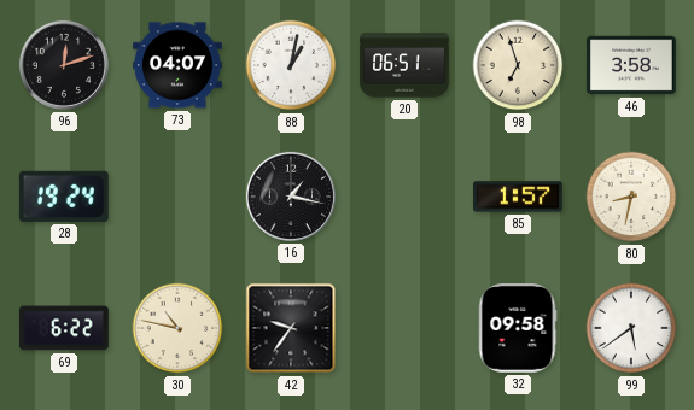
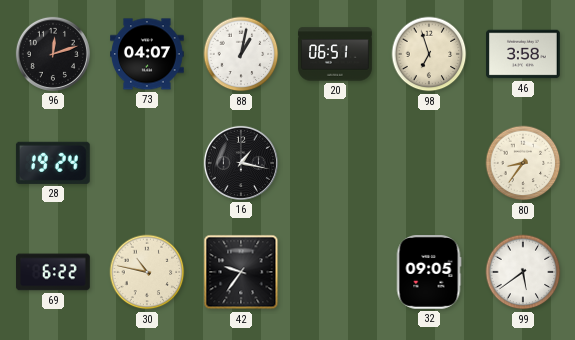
85: 1:57 -> none
80: 8:32 -> 8:36
32: 09:58 -> 09:05
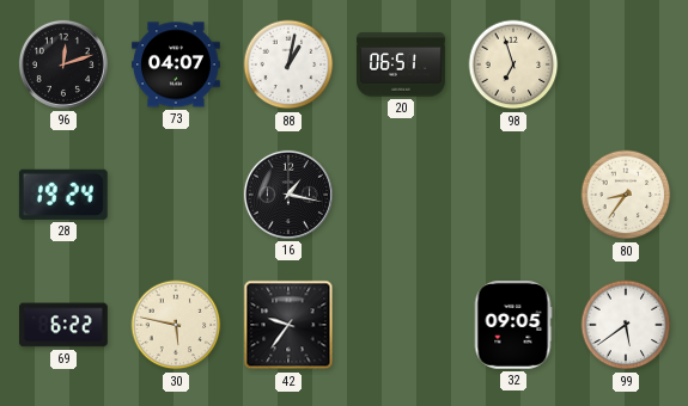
46: 3:58 -> none
30: 10:47 -> 5:47
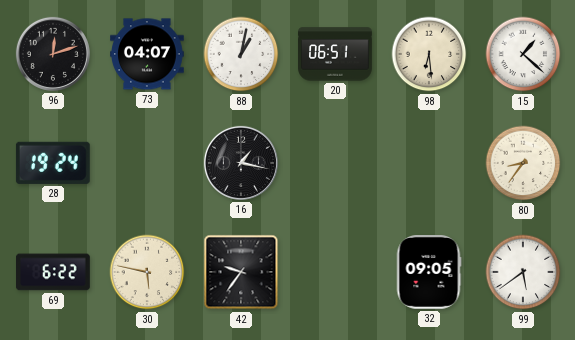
98: 6:57 -> 6:29
15: none -> 1:22
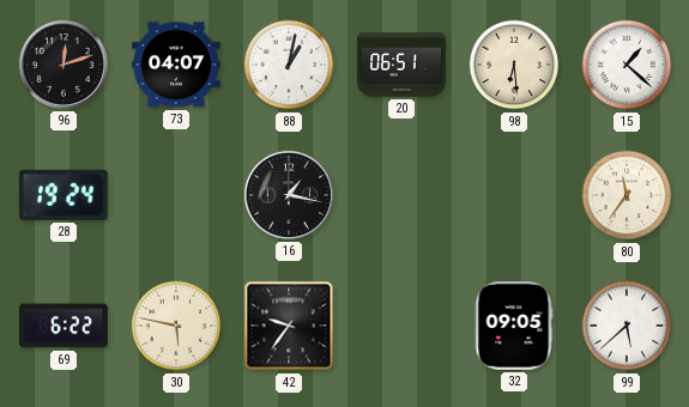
80: 8:36 -> 11:36
99: 5:39 -> 5:38
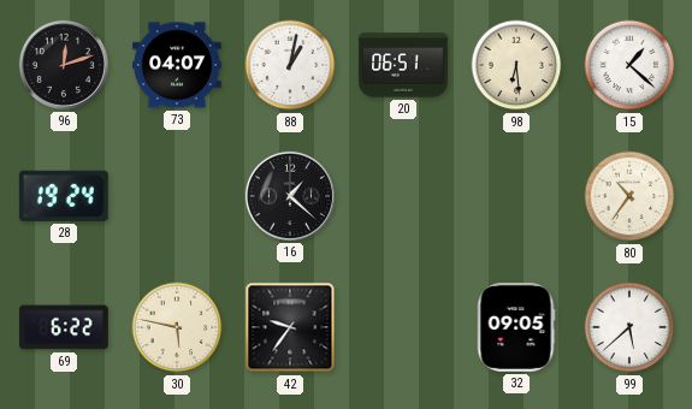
16: 1:17 -> 1:22
80: 11:36 -> 10:36
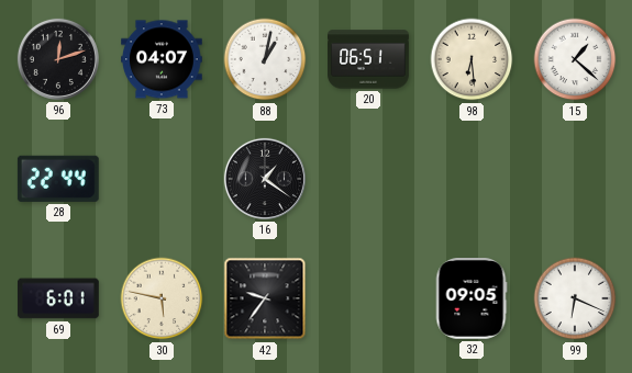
28: 19:24 -> 22:44
16: 1:22 -> 1:21
80: 10:36 -> none
69: 6:22 -> 6:01
99: 5:38 -> 6:19
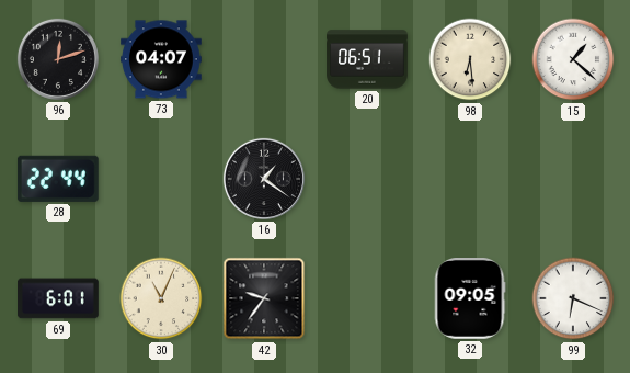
88: 1:02 -> none
30: 5:47 -> 11:04
